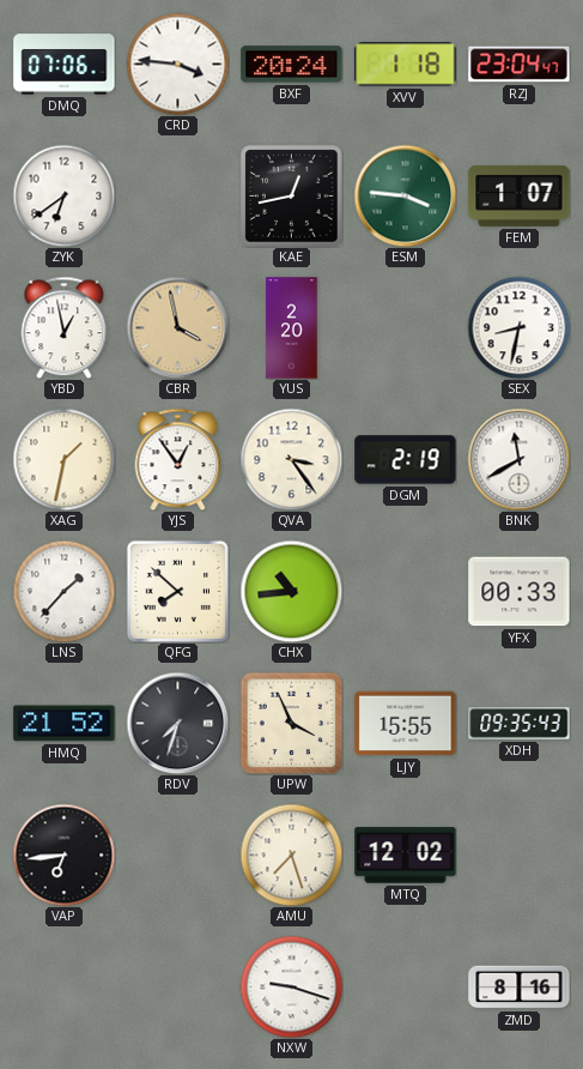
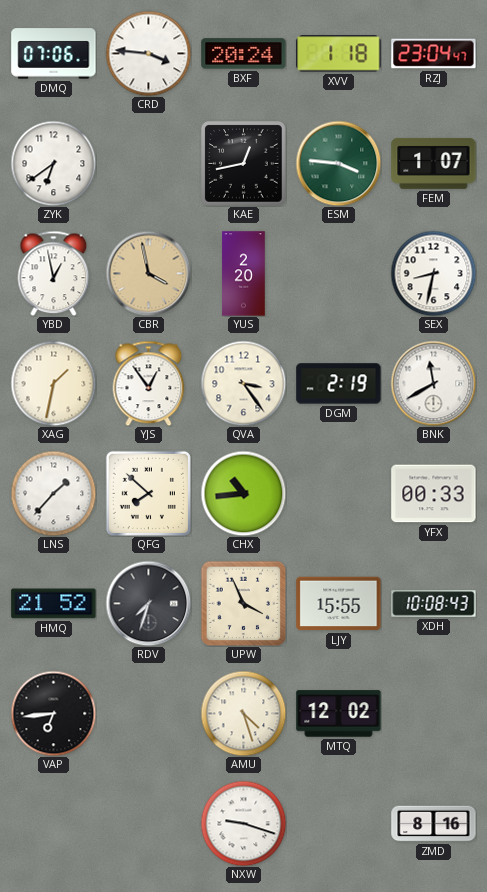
XDH: 09:35 -> 10:08
AMU: 7:27 -> 4:27
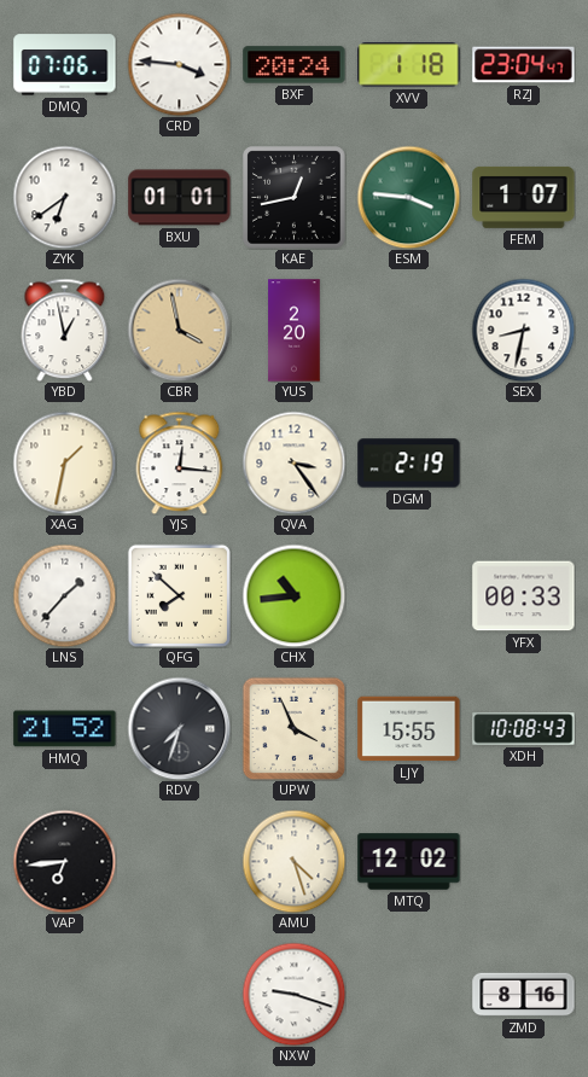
BXU: none -> 01:01
YJS: 12:54 -> 12:16
BNK: 11:40 -> none
